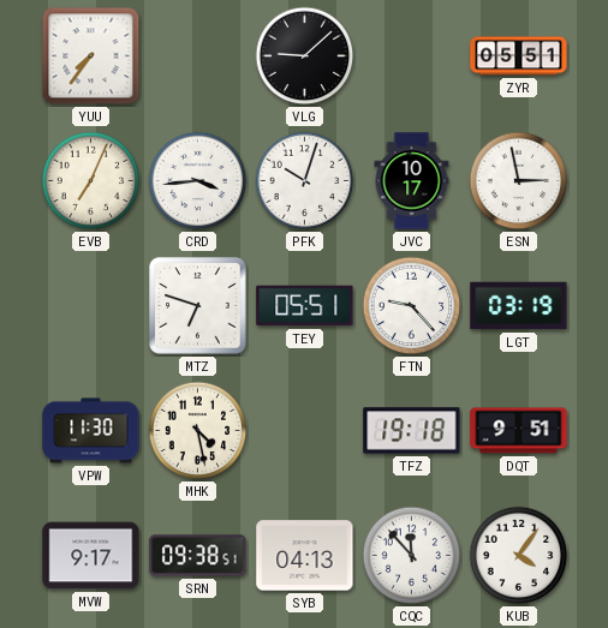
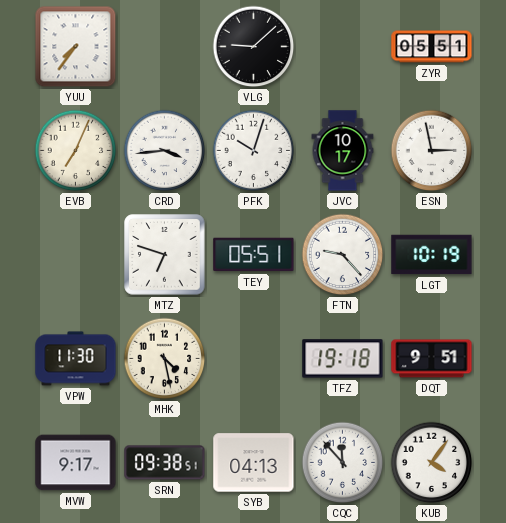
LGT: 03:19 -> 10:19
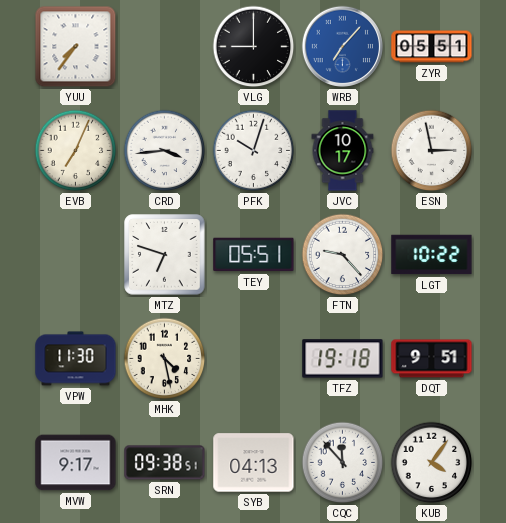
VLG: 9:08 -> 9:00
WRB: none -> 7:07
LGT: 10:19 -> 10:22
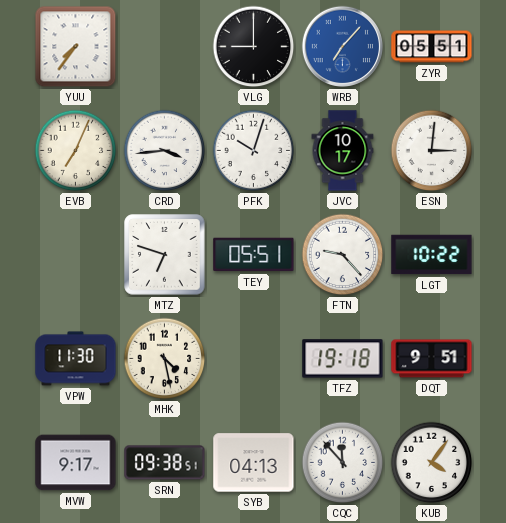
ESN: 2:58 -> 3:01
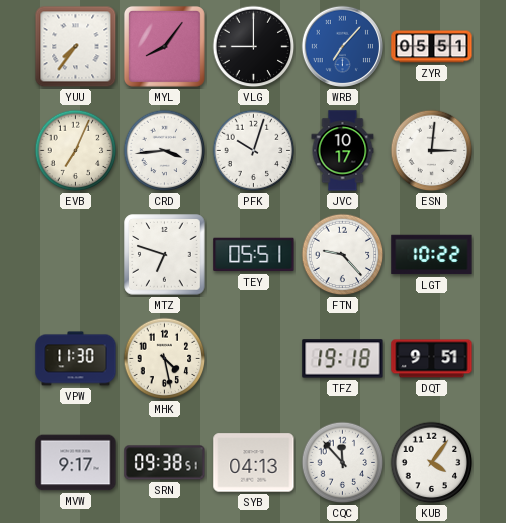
MYL: none -> 8:06
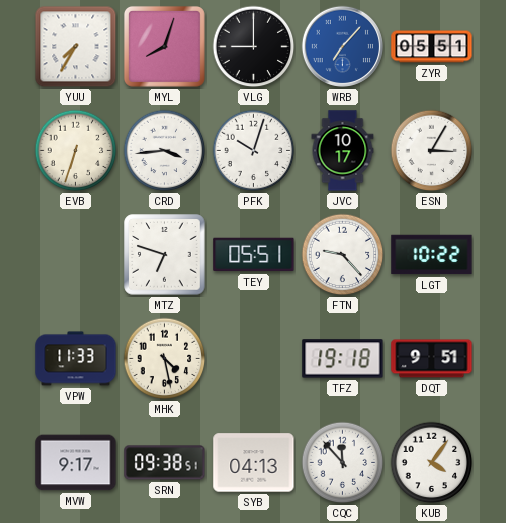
YUU: 7:36 -> 7:35
MYL: 8:06 -> 8:03
EVB: 7:04 -> 6:33
ESN: 3:01 -> 3:05
VPW: 11:30 -> 11:33
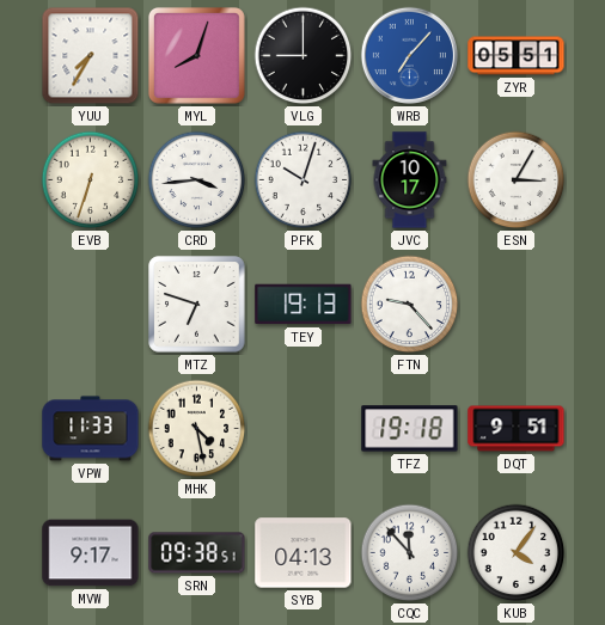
TEY: 05:51 -> 19:13
LGT: 10:22 -> none
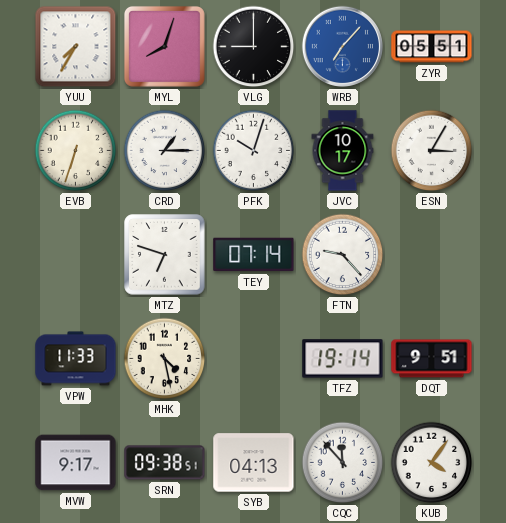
CRD: 3:44 -> 1:15
TEY: 19:13 -> 07:14
TFZ: 19:18 -> 19:14
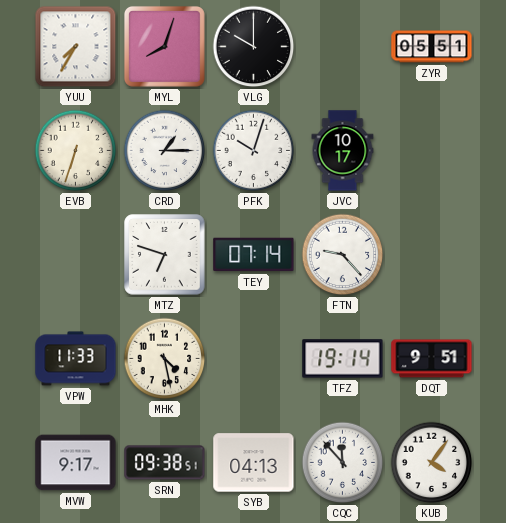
VLG: 9:00 -> 10:00
WRB: 7:07 -> none
ESN: 3:05 -> none
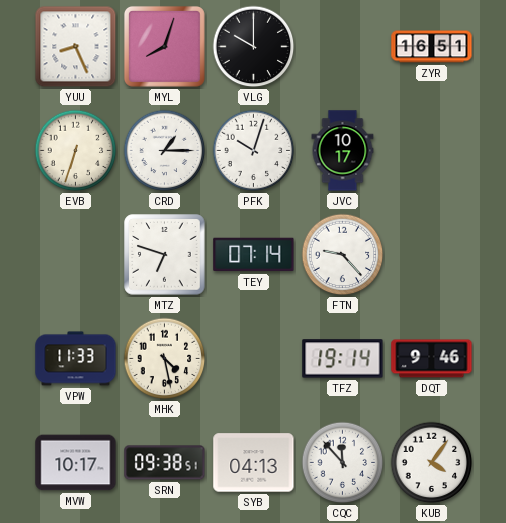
YUU: 7:35 -> 8:26
ZYR: 05:51 -> 16:51
DQT: 9:51 -> 9:46
MVW: 9:17 -> 10:17
